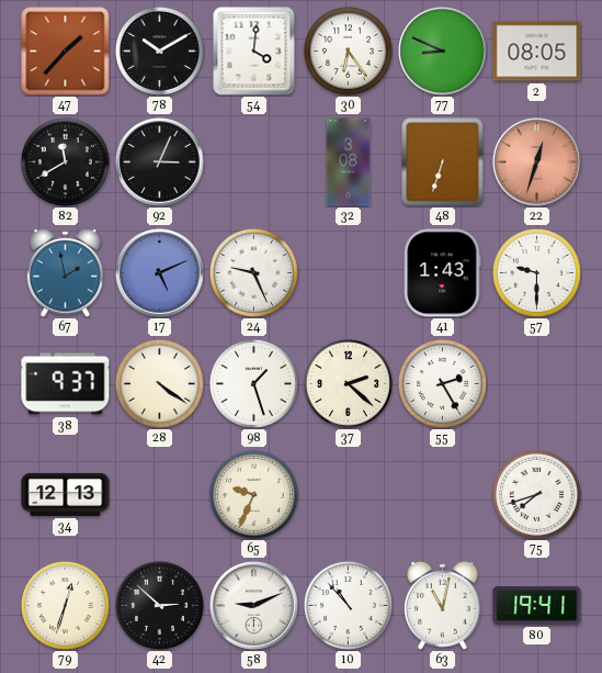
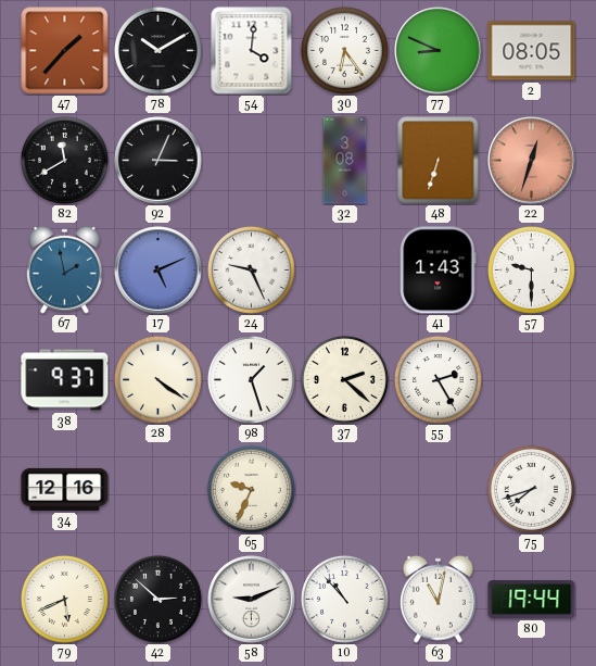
34: 12:13 -> 12:16
79: 12:33 -> 5:41
80: 19:41 -> 19:44
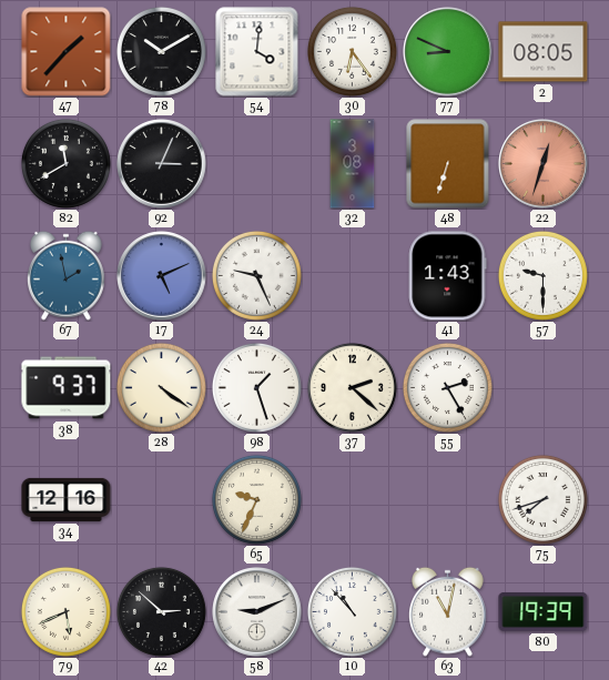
80: 19:44 -> 19:39
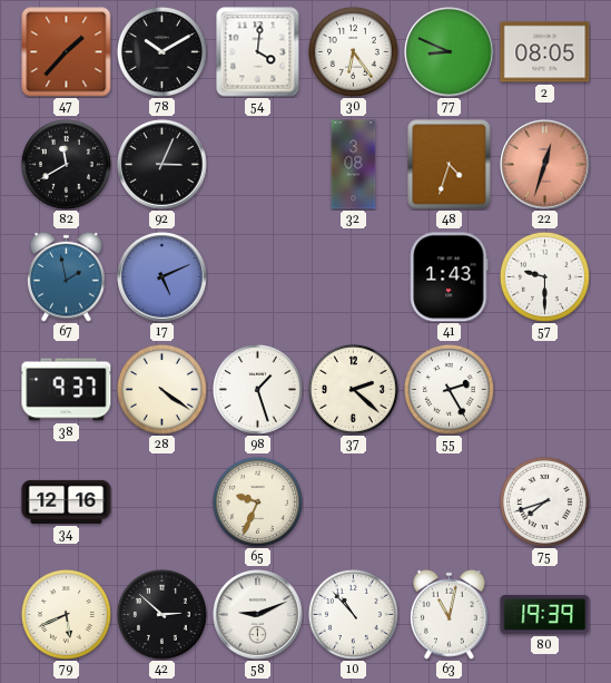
48: 6:33 -> 4:33
24: 9:26 -> none
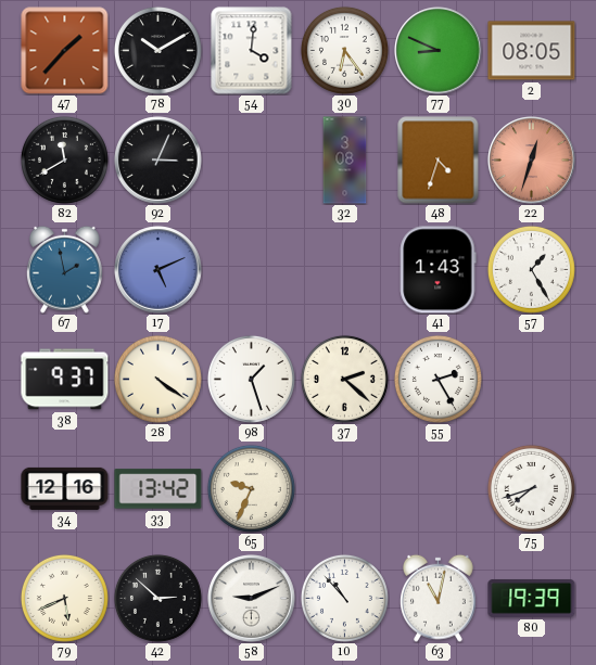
57: 9:30 -> 1:25
33: none -> 13:42
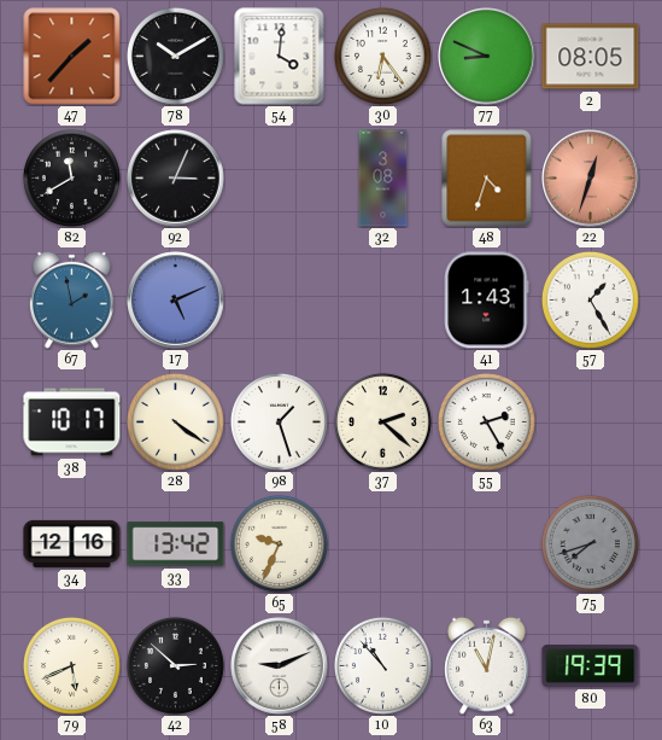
38: 9:37 -> 10:17
75 dial: white -> grey
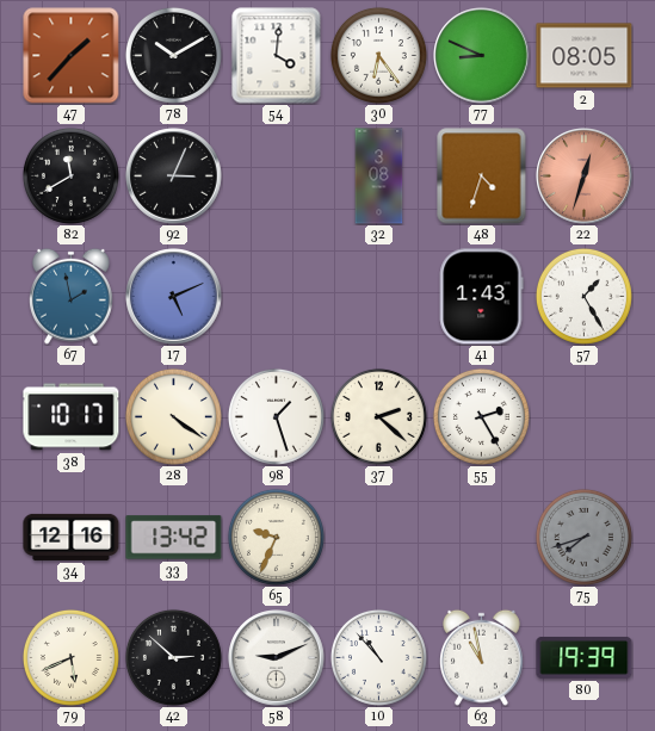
63: 11:02 -> 10:58
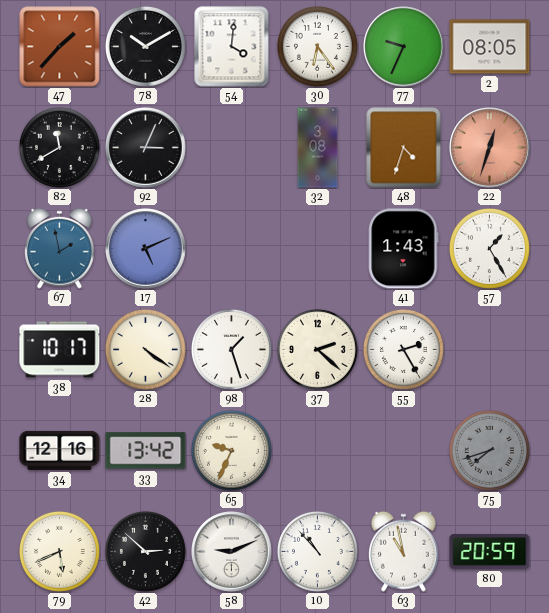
77: 8:49 -> 9:34
80: 19:39 -> 20:59
